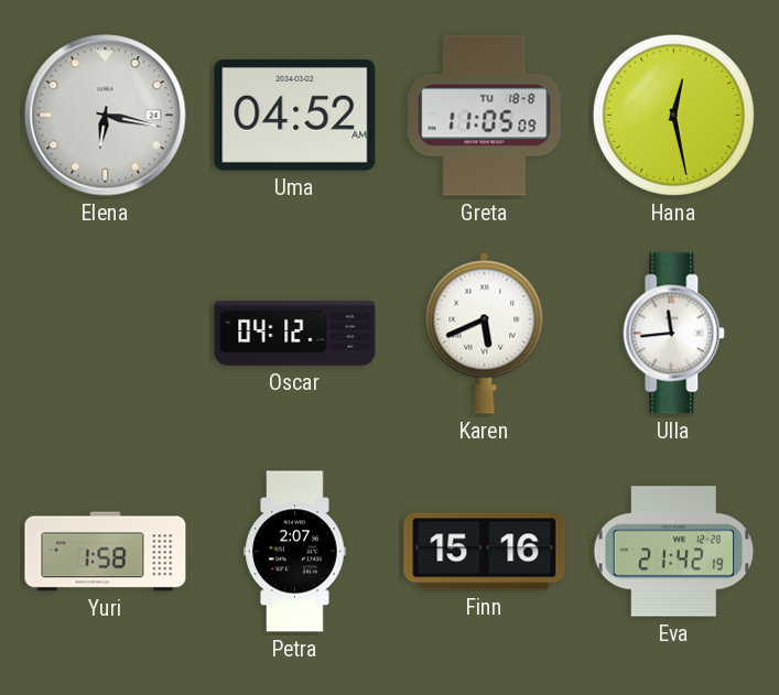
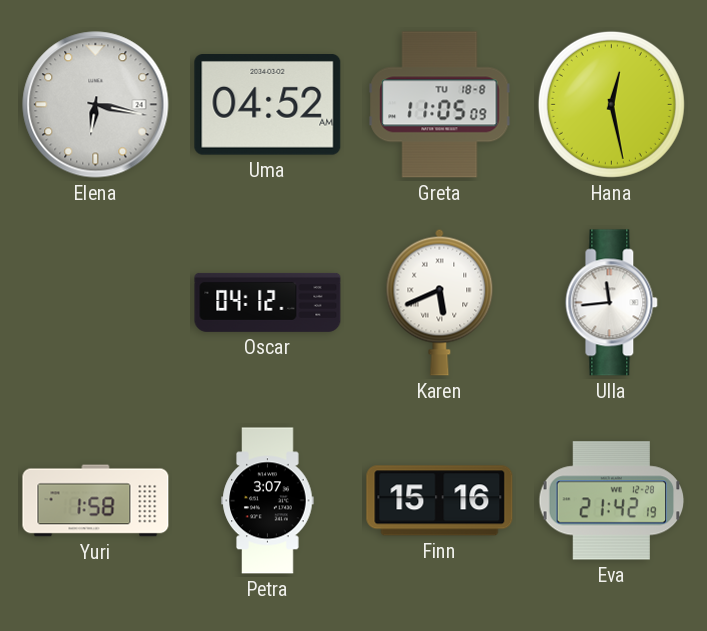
Petra: 2:07 -> 3:07
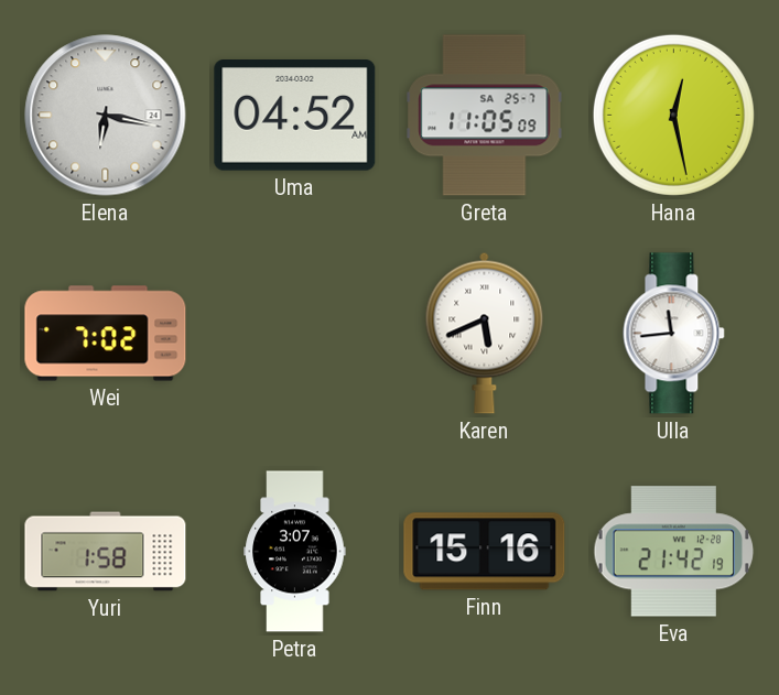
Greta date: TU 18-8 -> SA 25-7
Wei: none -> 7:02
Oscar: 04:12 -> none
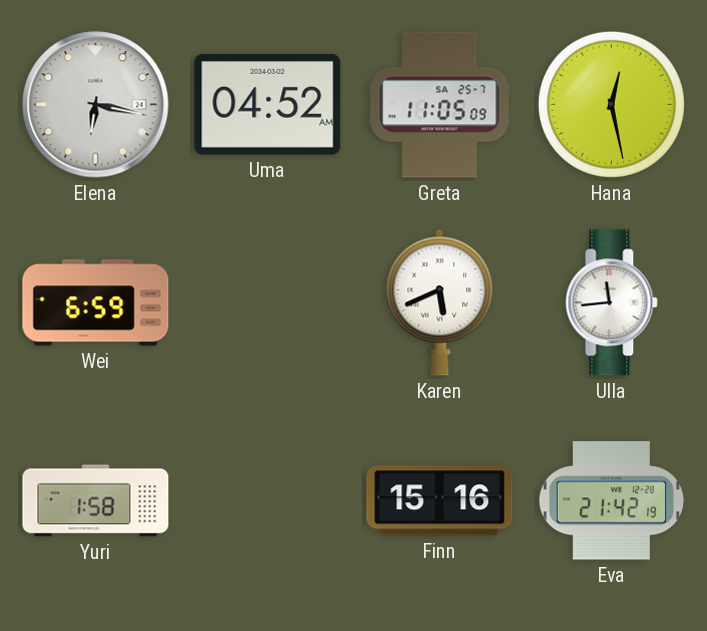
Wei: 7:02 -> 6:59
Petra: 3:07 -> none
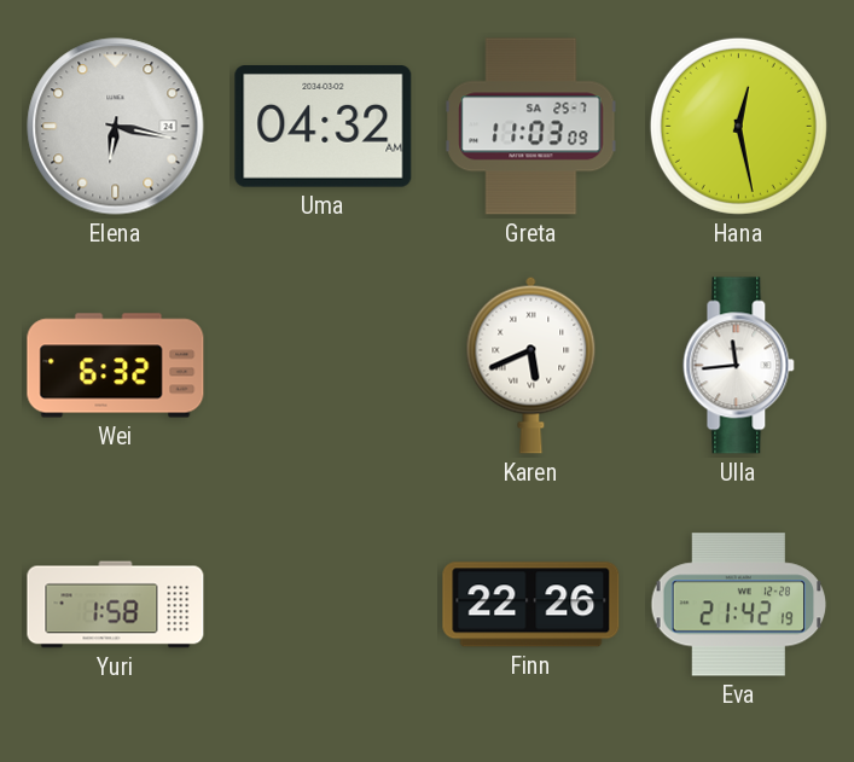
Uma: 04:52 -> 04:32
Greta: 11:05 -> 11:03
Wei: 6:59 -> 6:32
Finn: 15:16 -> 22:26
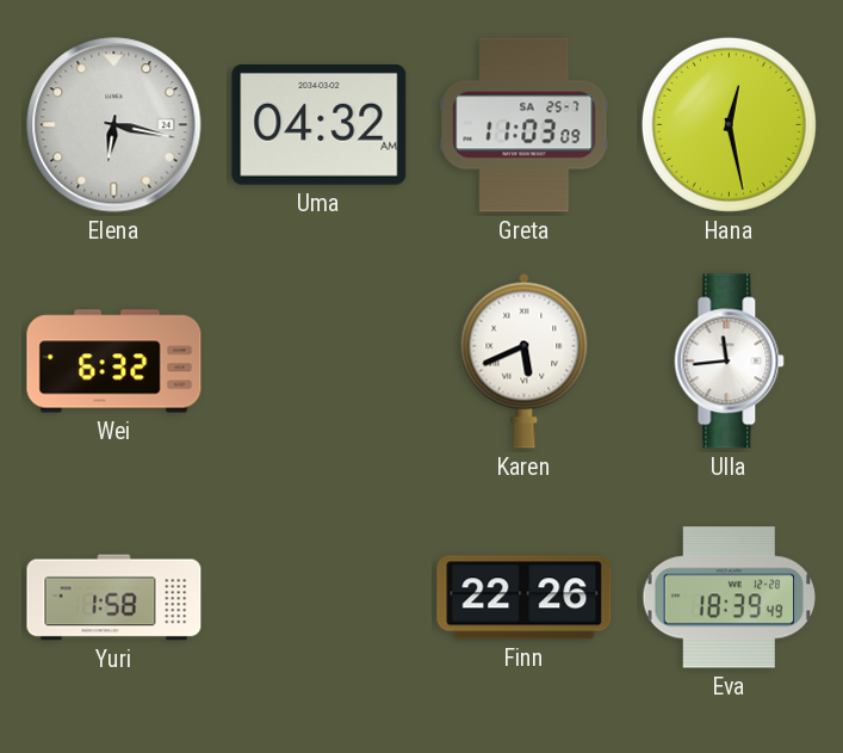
Eva: 21:42 -> 18:39
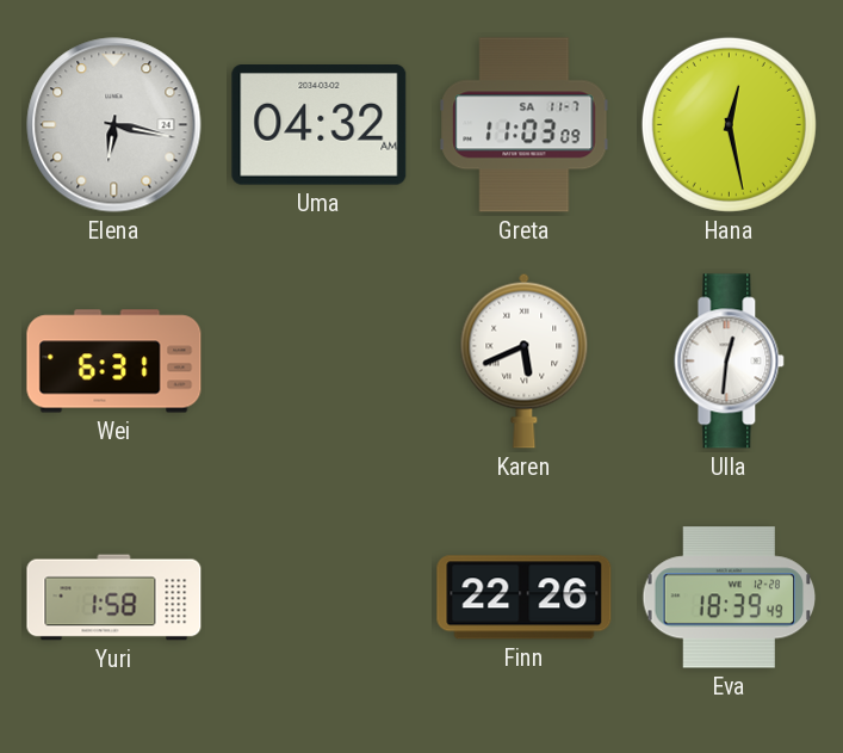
Greta date: SA 25-7 -> SA 11-7
Wei: 6:32 -> 6:31
Ulla: 11:44 -> 12:31
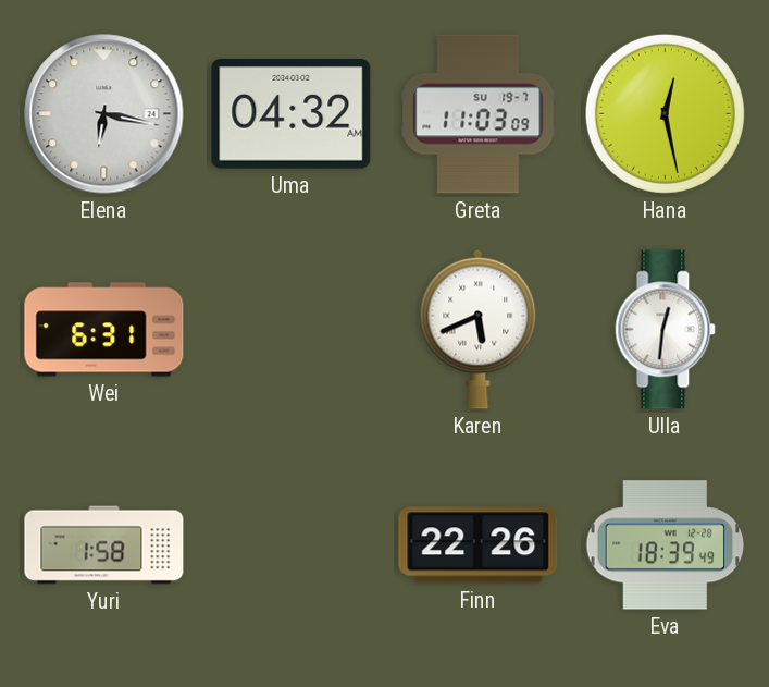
Greta date: SA 11-7 -> SU 19-7
